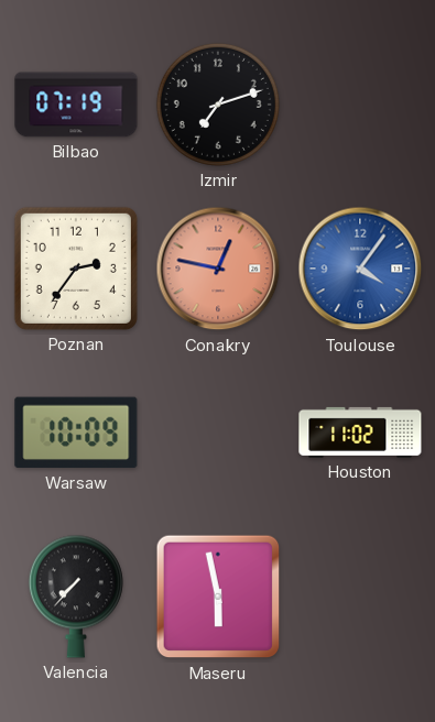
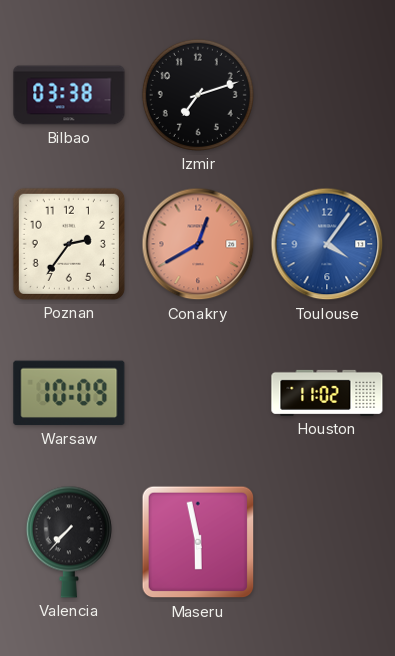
Bilbao: 07:19 -> 03:38
Conakry: 12:47 -> 12:40
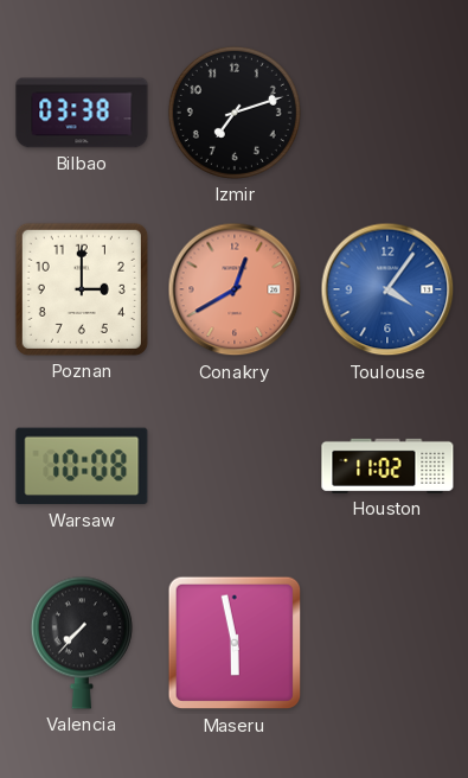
Poznan: 2:36 -> 3:00
Warsaw: 10:09 -> 10:08
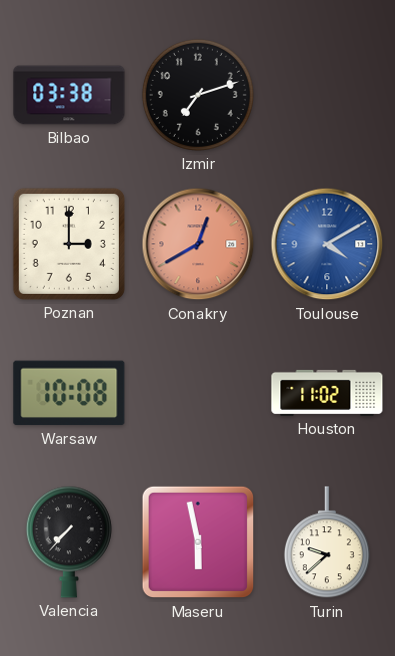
Toulouse: 4:06 -> 4:10
Turin: none -> 9:38
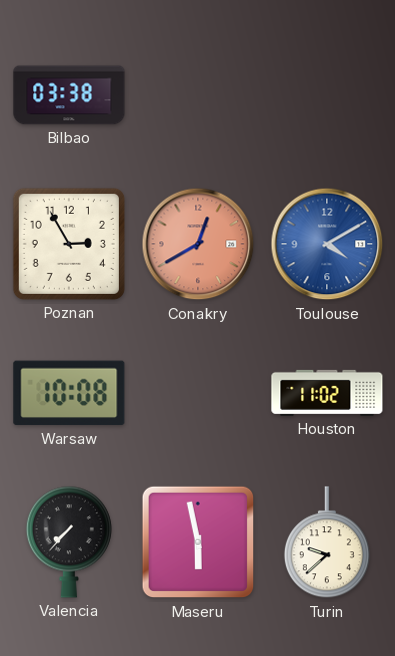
Izmir: 7:12 -> none
Poznan: 3:00 -> 2:55
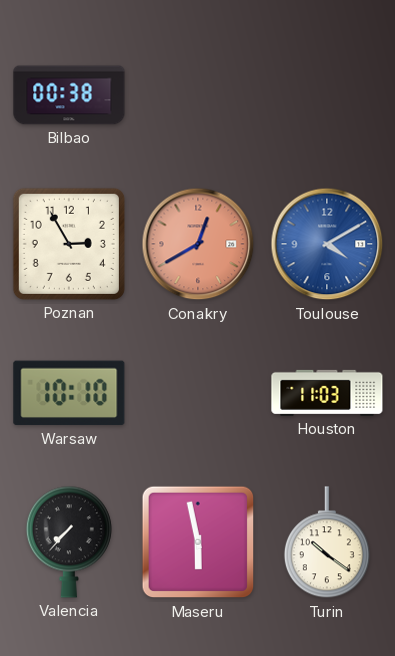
Bilbao: 03:38 -> 00:38
Warsaw: 10:08 -> 10:10
Houston: 11:02 -> 11:03
Turin: 9:38 -> 10:21
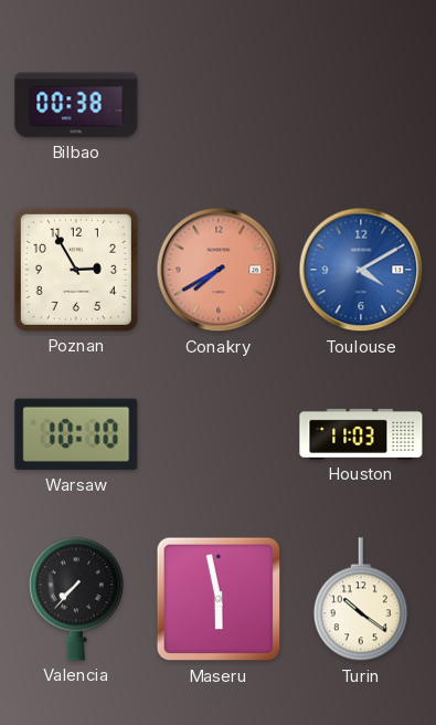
Conakry: 12:40 -> 7:40
